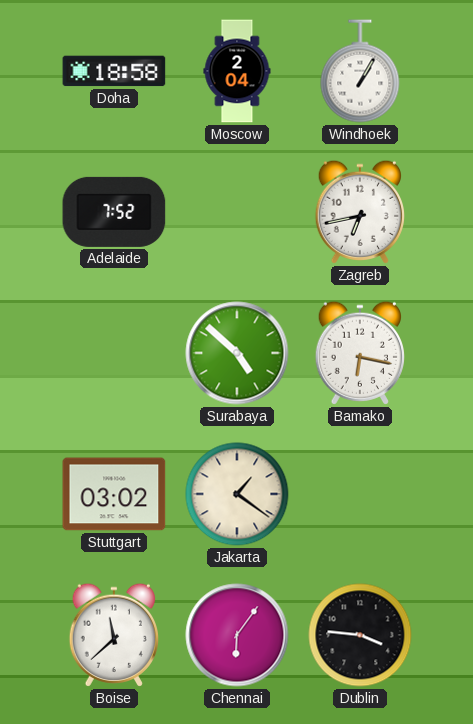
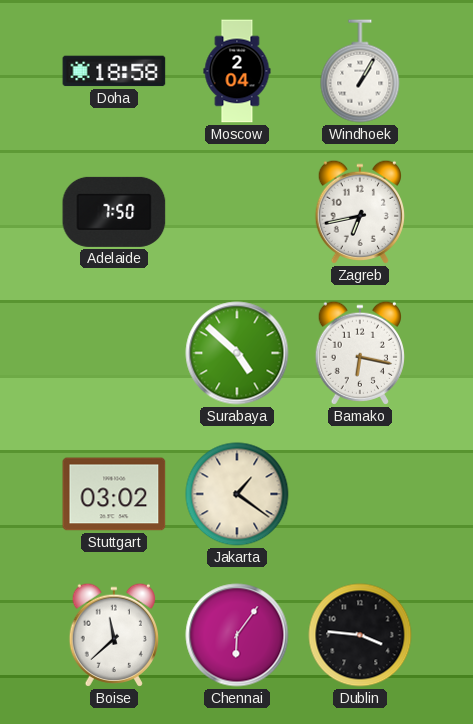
Adelaide: 7:52 -> 7:50
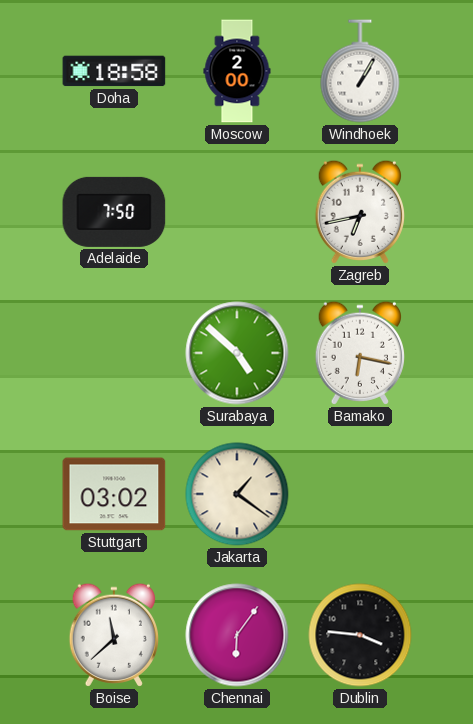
Moscow: 2:04 -> 2:00
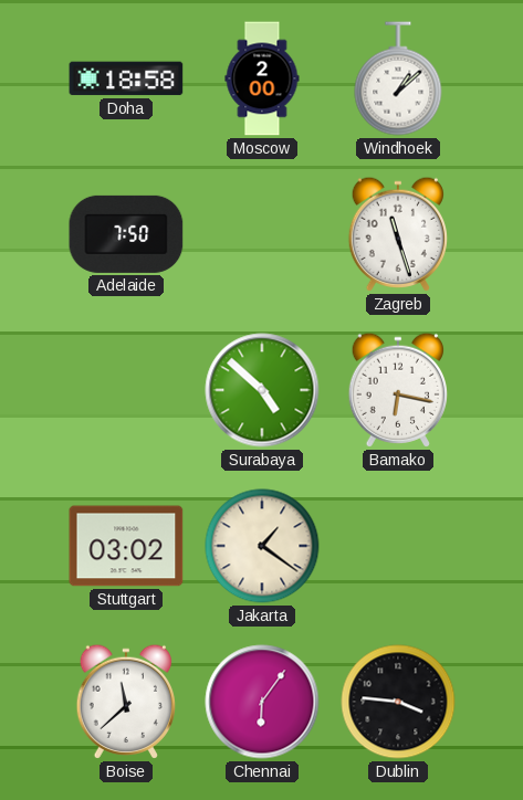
Windhoek: 1:05 -> 1:08
Zagreb: 6:43 -> 11:27
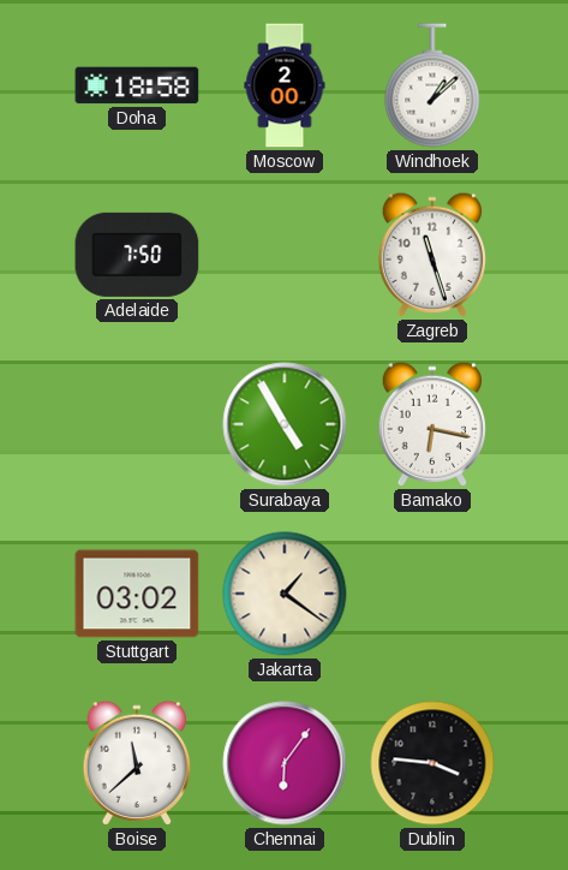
Surabaya: 4:52 -> 4:55
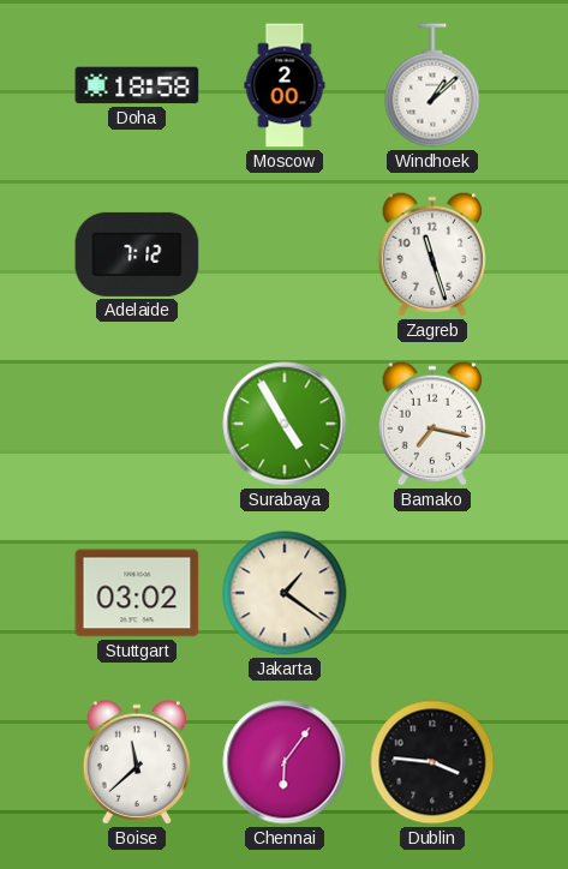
Adelaide: 7:50 -> 7:12
Bamako: 6:17 -> 7:17
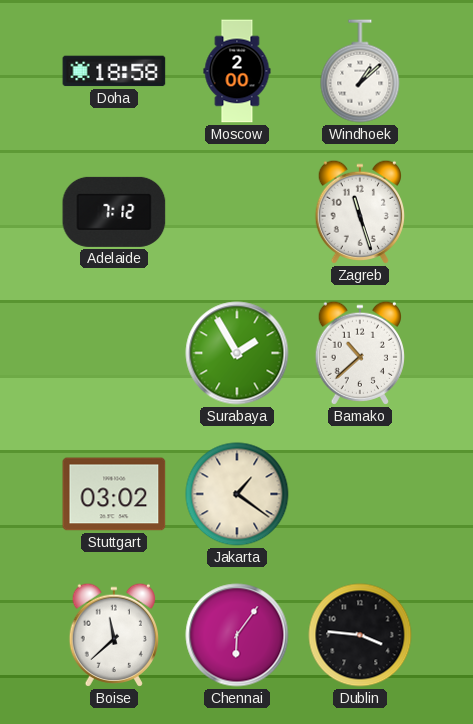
Surabaya: 4:55 -> 1:55
Bamako: 7:17 -> 10:38
